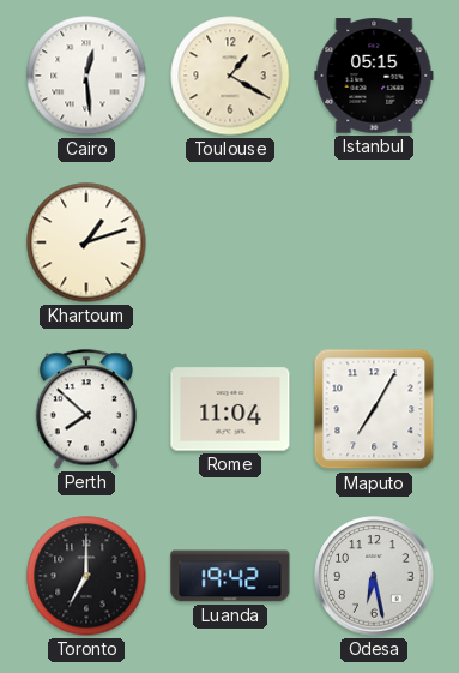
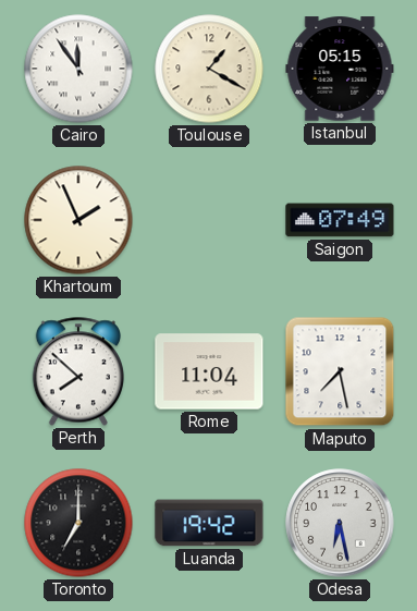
Cairo: 12:29 -> 11:54
Khartoum: 1:12 -> 1:56
Saigon: none -> 07:49
Maputo: 7:05 -> 7:28
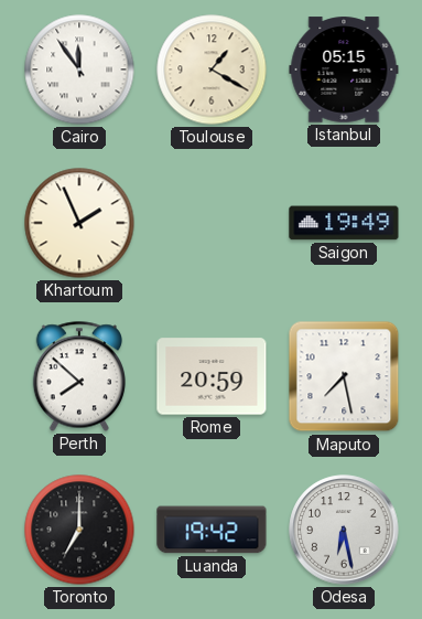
Saigon: 07:49 -> 19:49
Rome: 11:04 -> 20:59
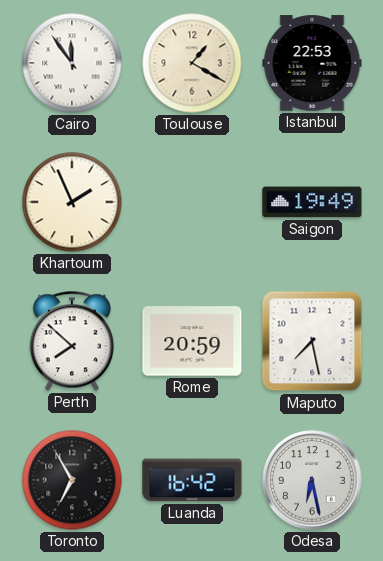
Istanbul: 05:15 -> 22:53
Toronto: 7:00 -> 6:55
Luanda: 19:42 -> 16:42
